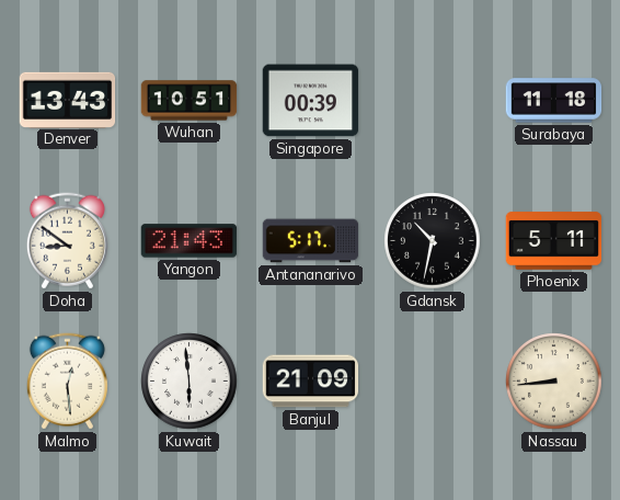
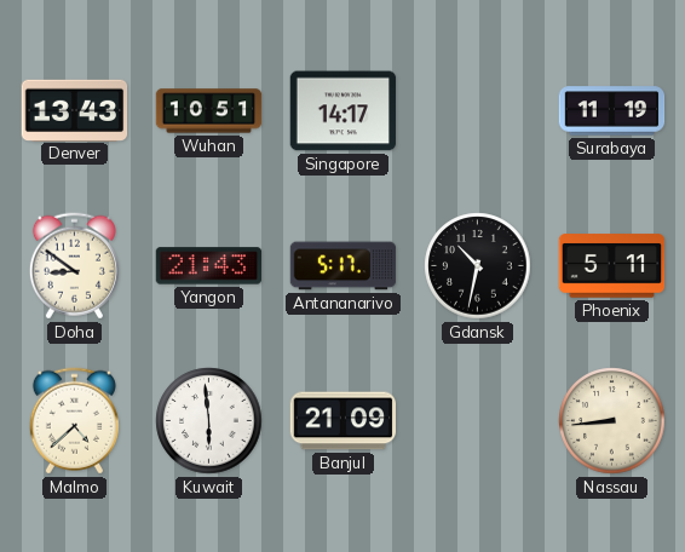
Singapore: 00:39 -> 14:17
Surabaya: 11:18 -> 11:19
Malmo: 12:29 -> 4:38
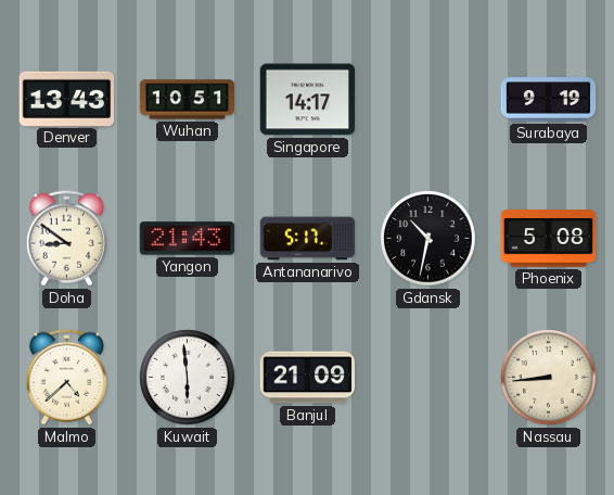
Surabaya: 11:19 -> 9:19
Phoenix: 5:11 -> 5:08
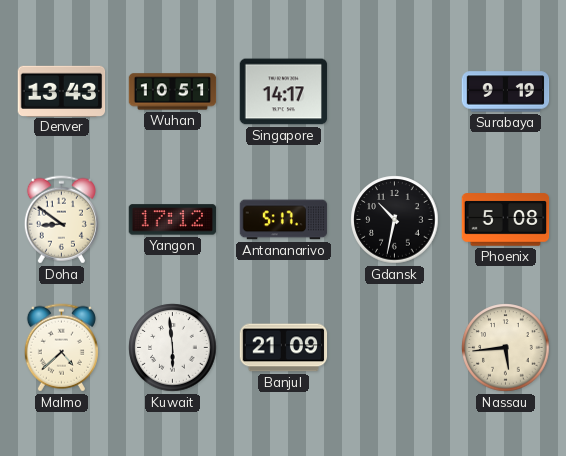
Yangon: 21:43 -> 17:12
Nassau: 8:44 -> 5:44
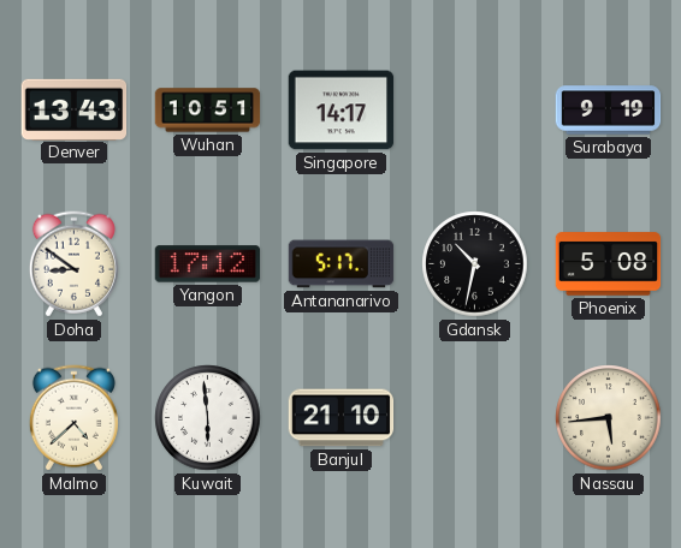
Banjul: 21:09 -> 21:10
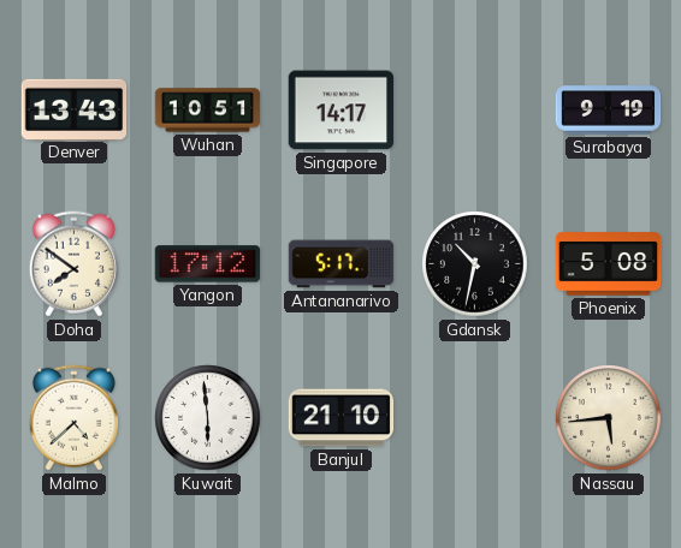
Doha: 8:51 -> 7:51
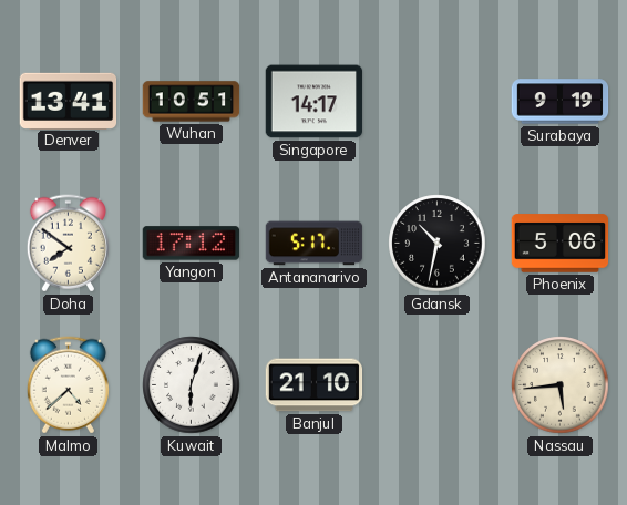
Denver: 13:43 -> 13:41
Phoenix: 5:08 -> 5:06
Kuwait: 5:59 -> 6:03
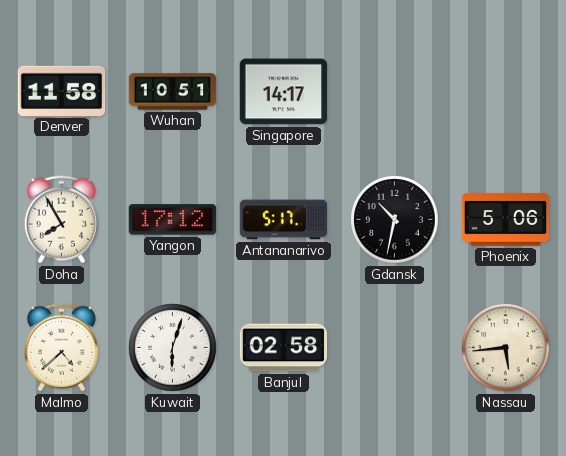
Denver: 13:41 -> 11:58
Surabaya: 9:19 -> none
Doha: 7:51 -> 7:55
Banjul: 21:10 -> 02:58
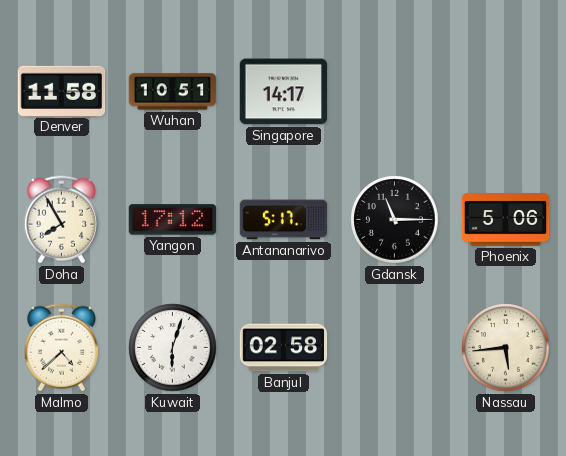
Gdansk: 10:32 -> 11:15
